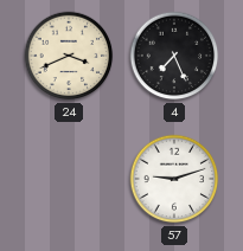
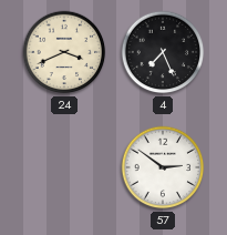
57: 9:12 -> 2:51
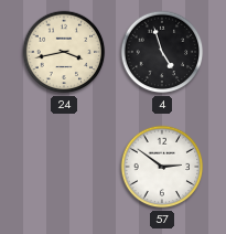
24: 3:41 -> 3:43
4: 7:26 -> 4:57
